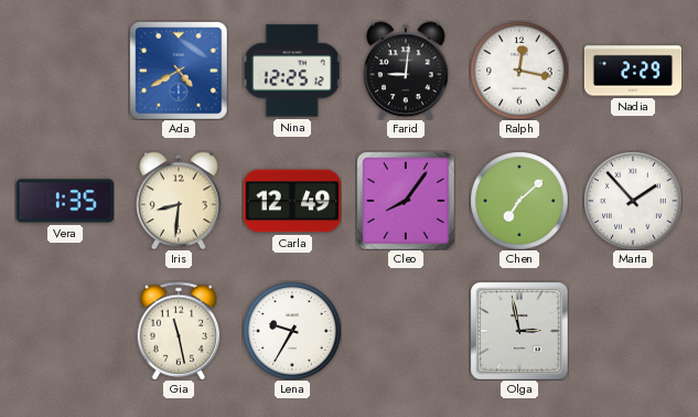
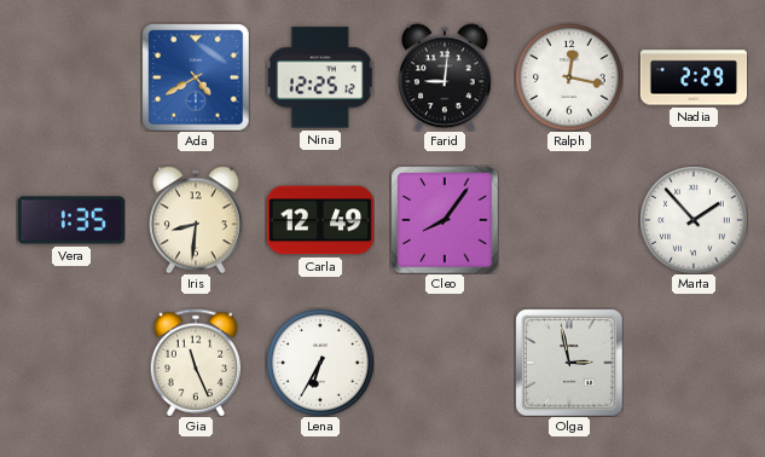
Chen: 7:08 -> none
Gia: 11:28 -> 11:26
Lena: 9:35 -> 6:35
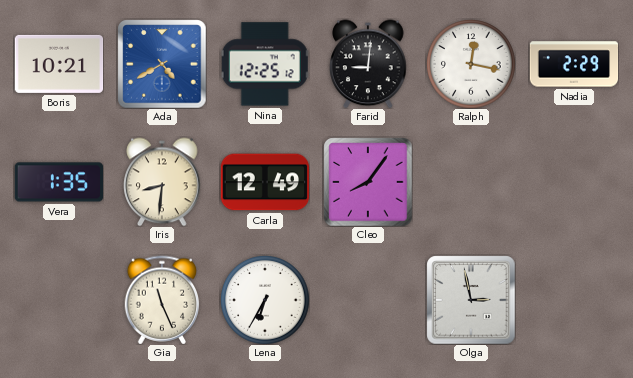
Boris: none -> 10:21
Marta: 1:53 -> none
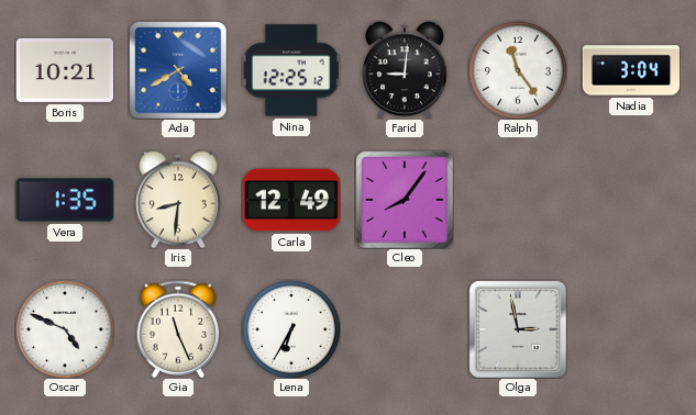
Ralph: 12:17 -> 11:24
Nadia: 2:29 -> 3:04
Oscar: none -> 4:49
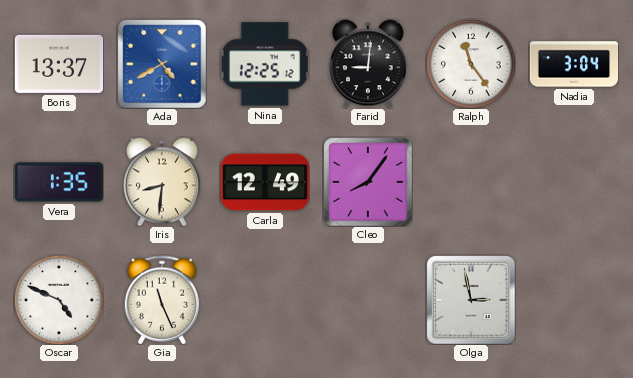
Boris: 10:21 -> 13:37
Lena: 6:35 -> none
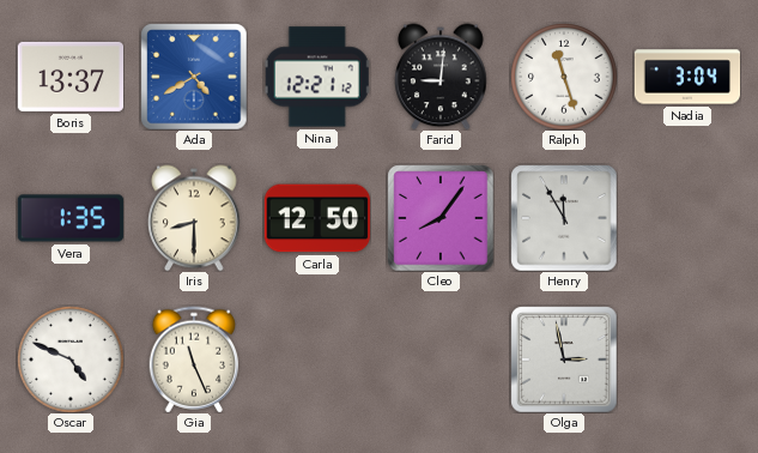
Nina: 12:25 -> 12:21
Ralph: 11:24 -> 11:27
Iris: 8:31 -> 8:30
Carla: 12:49 -> 12:50
Henry: none -> 11:55
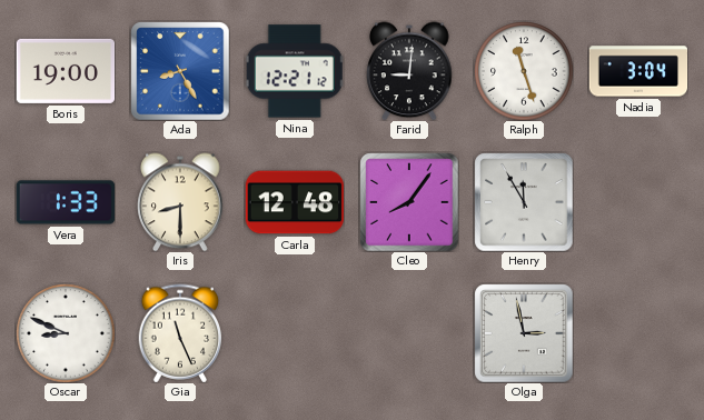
Boris: 13:37 -> 19:00
Ada: 4:40 -> 8:25
Vera: 1:35 -> 1:33
Carla: 12:50 -> 12:48
Oscar: 4:49 -> 8:49
